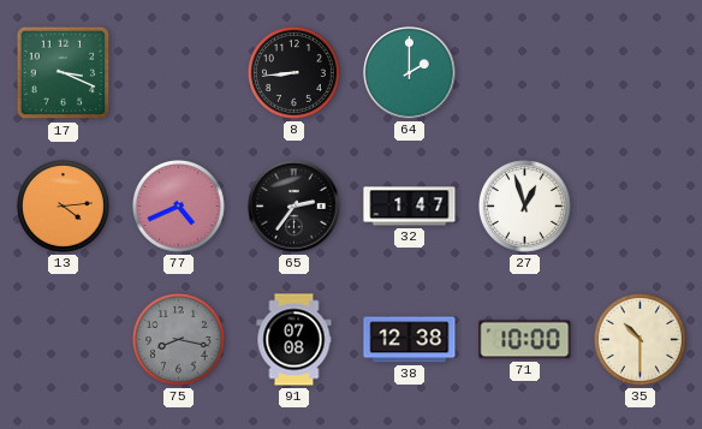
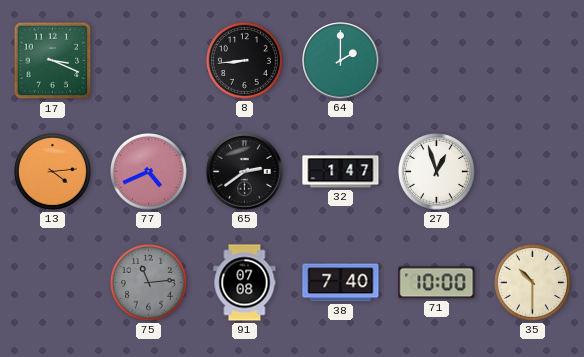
65: 2:36 -> 2:39
75: 8:17 -> 11:14
38: 12:38 -> 7:40
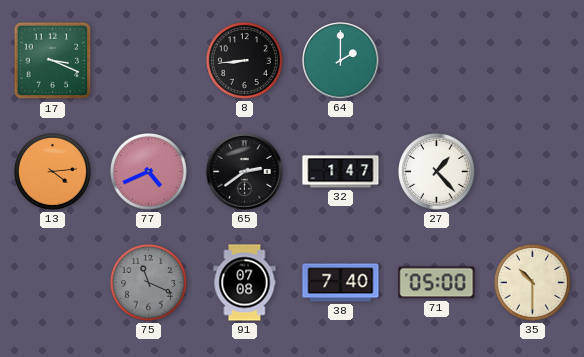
27: 12:57 -> 1:23
75: 11:14 -> 11:19
71: 10:00 -> 05:00
